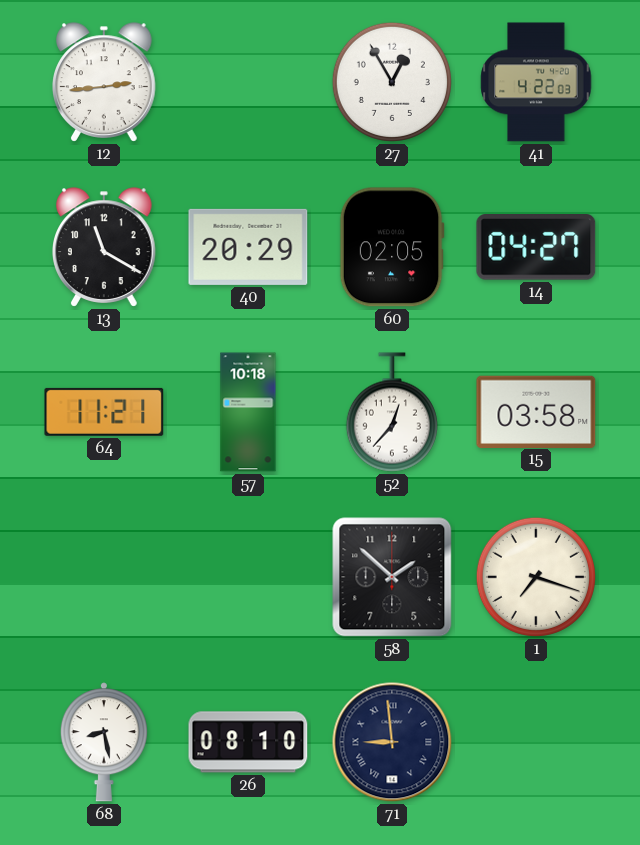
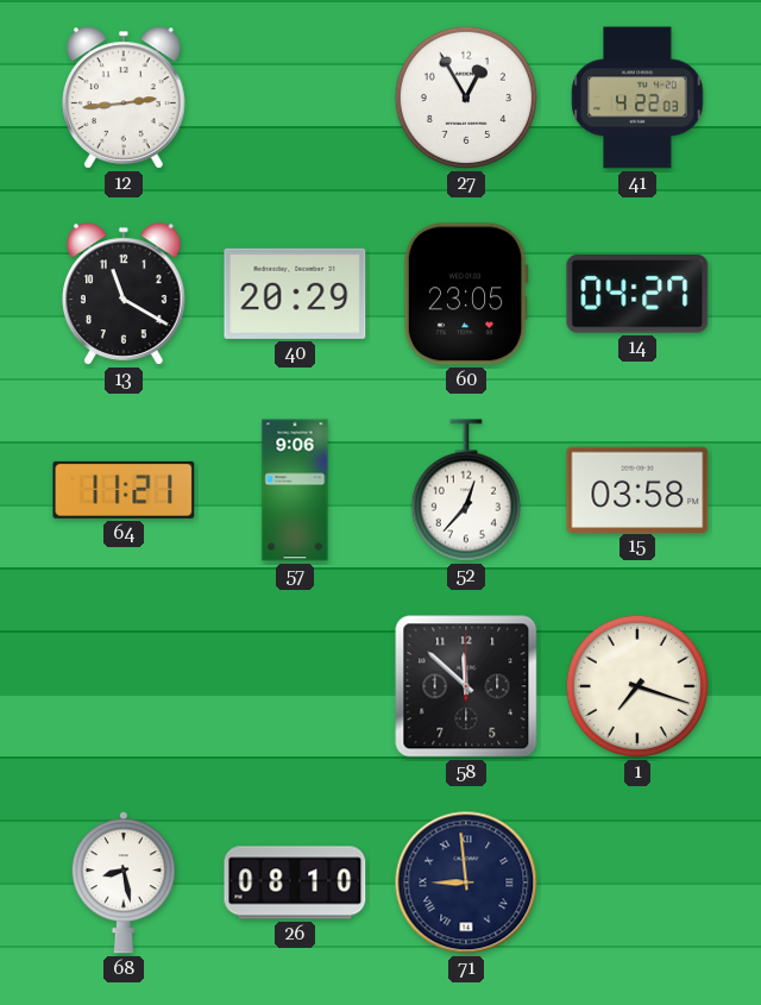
60: 02:05 -> 23:05
57: 10:18 -> 9:06
58: 1:52 -> 11:52
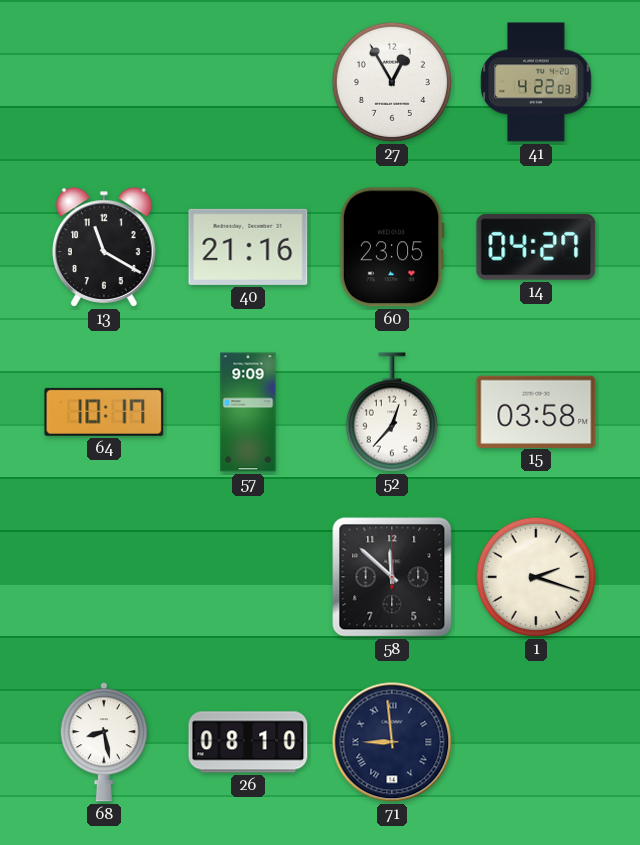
12: 2:44 -> none
40: 20:29 -> 21:16
64: 11:21 -> 10:17
57: 9:06 -> 9:09
1: 7:18 -> 2:18
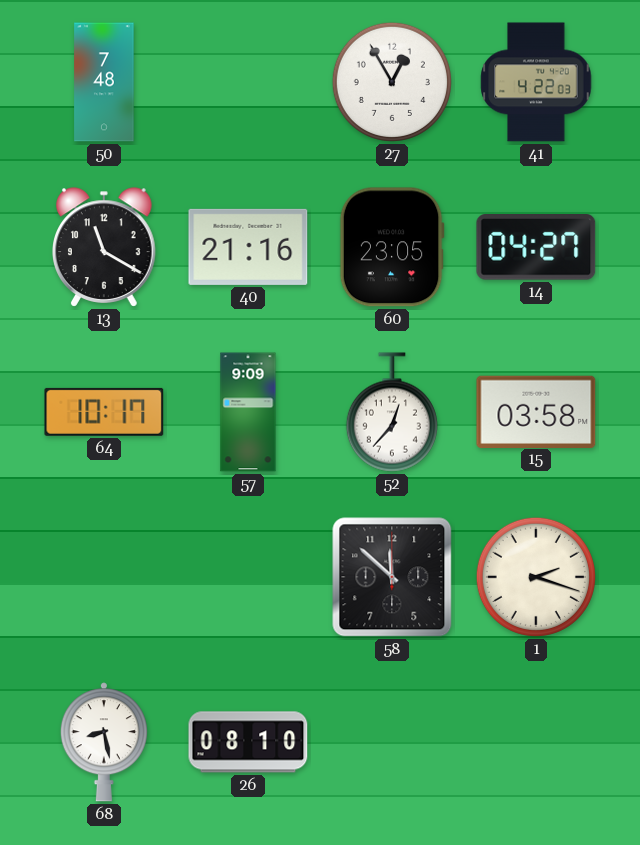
50: none -> 7:48
71: 8:59 -> none
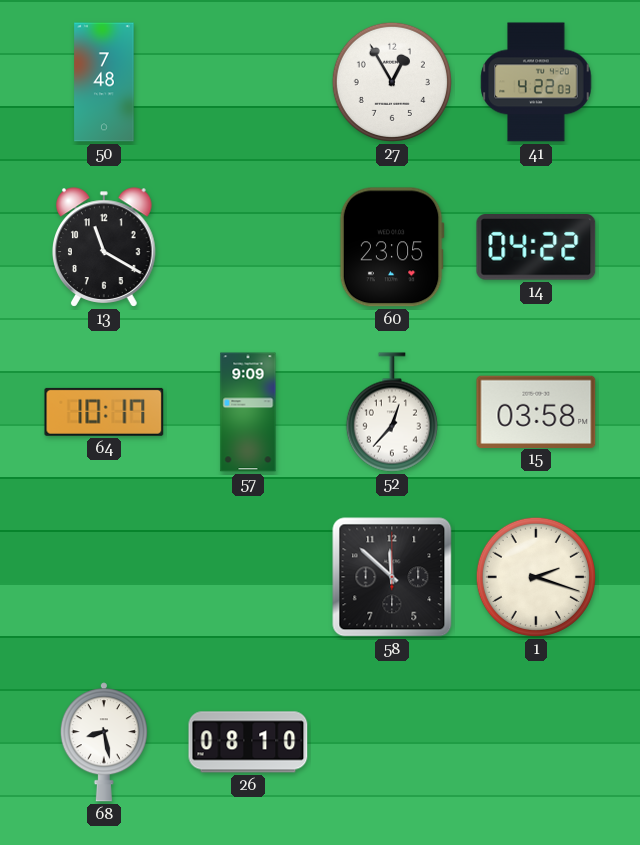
40: 21:16 -> none
14: 04:27 -> 04:22
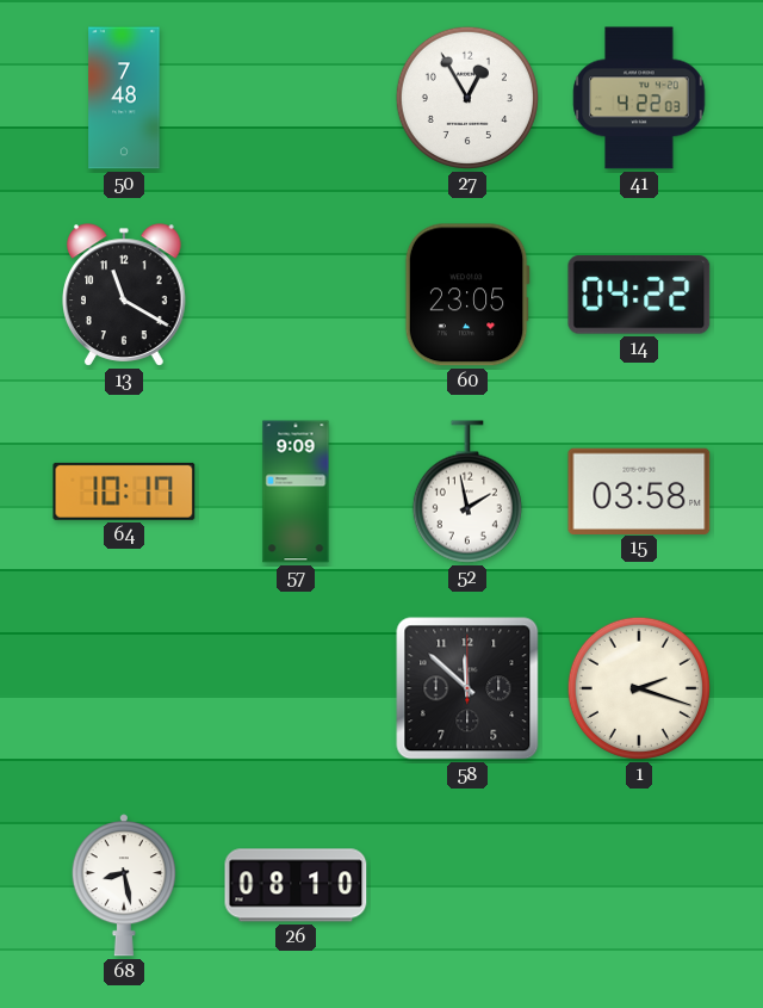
52: 12:37 -> 1:58
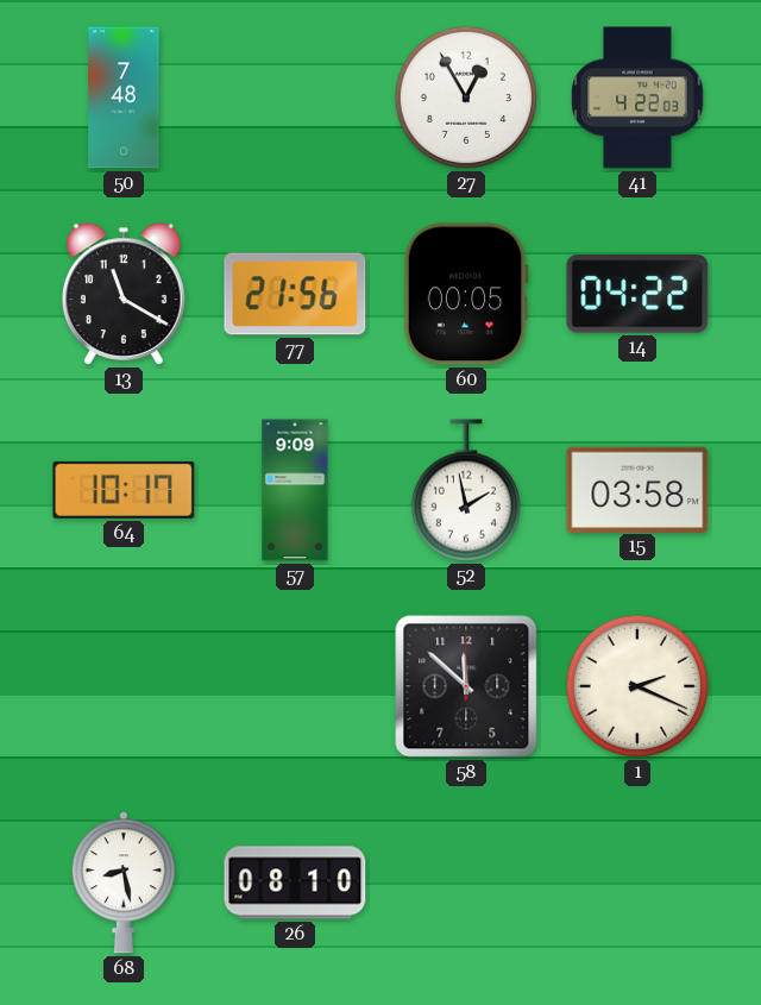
77: none -> 21:56
60: 23:05 -> 00:05
1: 2:18 -> 2:19
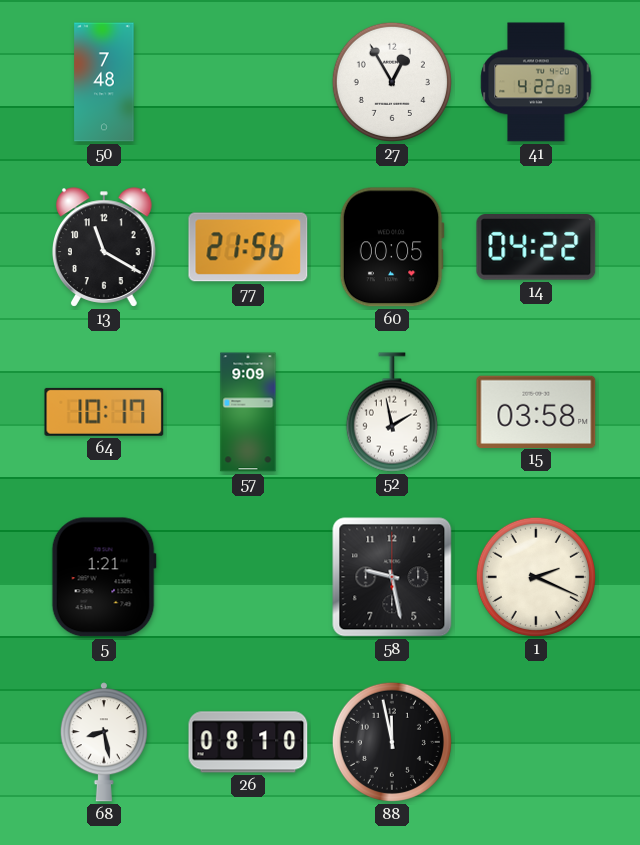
5: none -> 1:21
58: 11:52 -> 9:28
88: none -> 11:58
